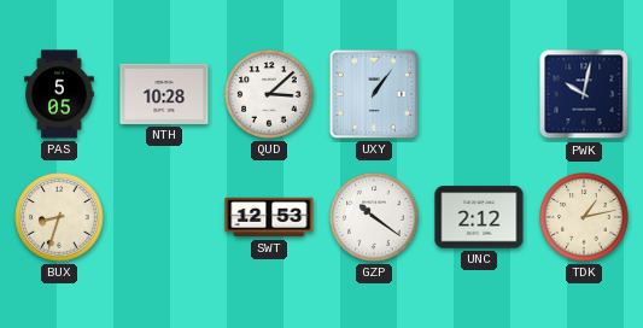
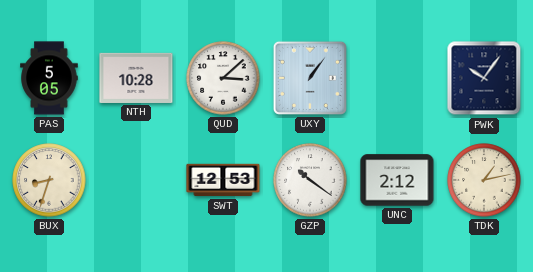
PWK: 10:02 -> 10:06
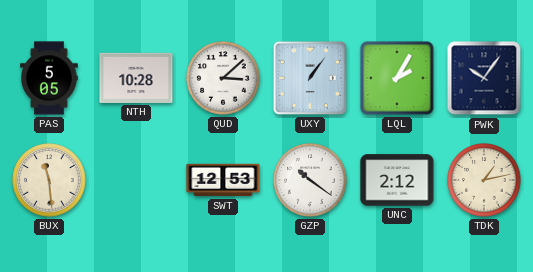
LQL: none -> 2:05
BUX: 8:33 -> 11:29
